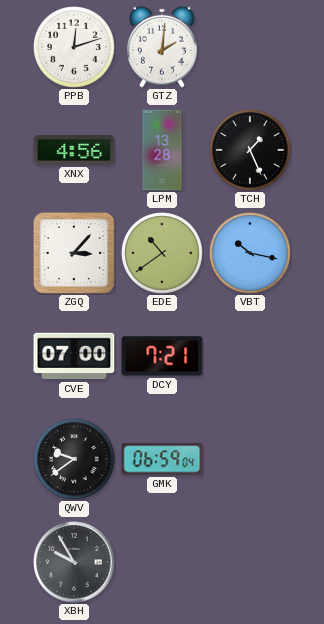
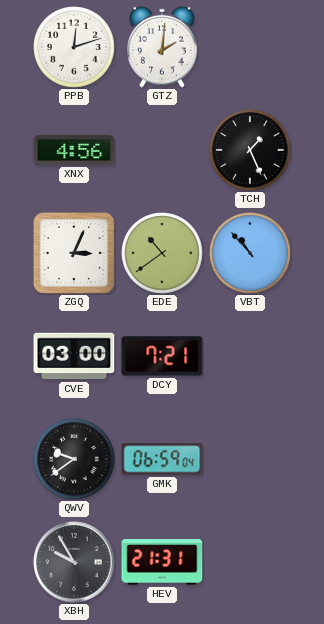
LPM: 13:28 -> none
ZGQ: 3:07 -> 3:04
VBT: 10:17 -> 10:53
CVE: 07:00 -> 03:00
HEV: none -> 21:31
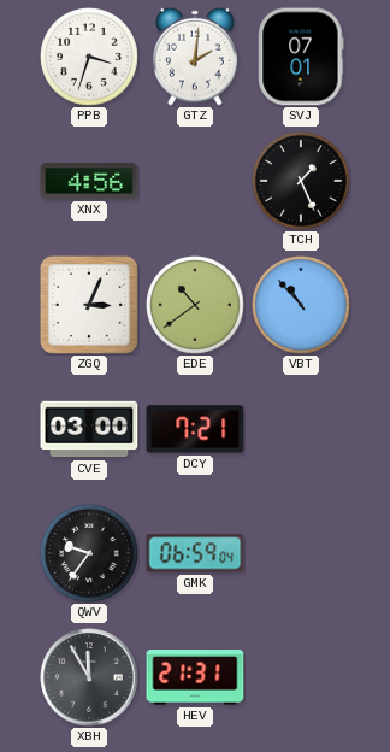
PPB: 12:12 -> 3:33
SVJ: none -> 07:01
QWV: 9:39 -> 9:36
XBH: 9:55 -> 11:55
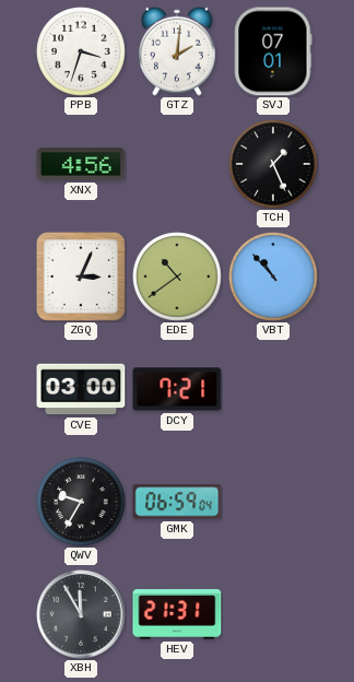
QWV: 9:36 -> 9:35
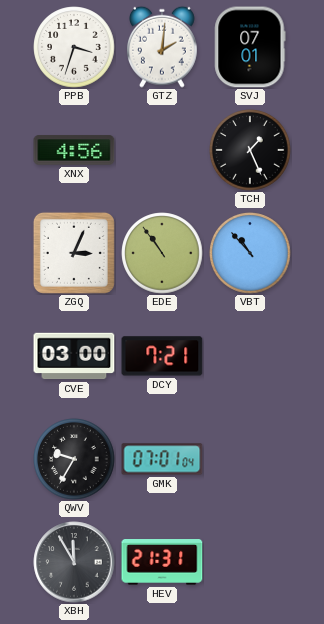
EDE: 10:39 -> 10:54
GMK: 06:59 -> 07:01
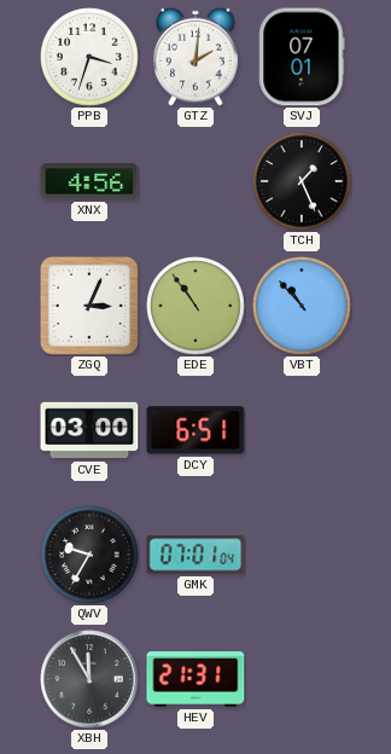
DCY: 7:21 -> 6:51
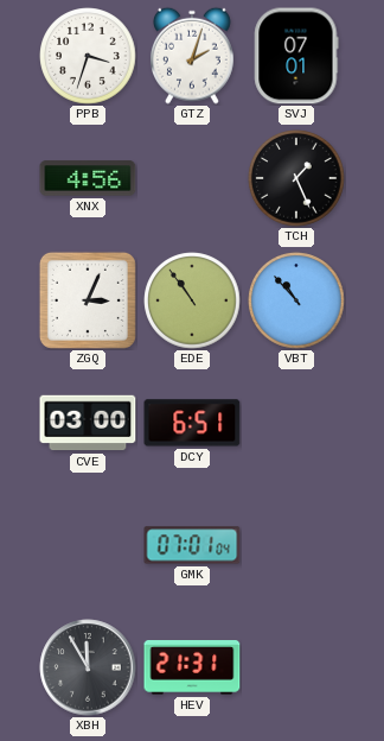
GTZ: 2:01 -> 2:03
QWV: 9:35 -> none
